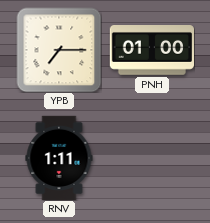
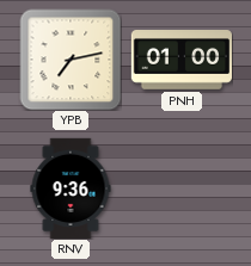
YPB: 7:15 -> 7:13
RNV: 1:11 -> 9:36
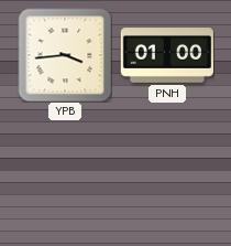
YPB: 7:13 -> 3:44
RNV: 9:36 -> none
